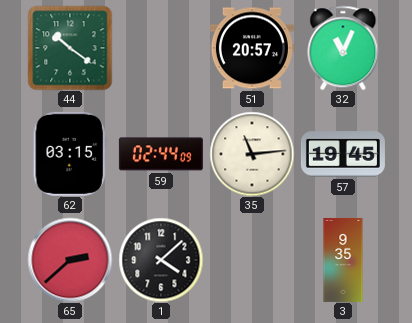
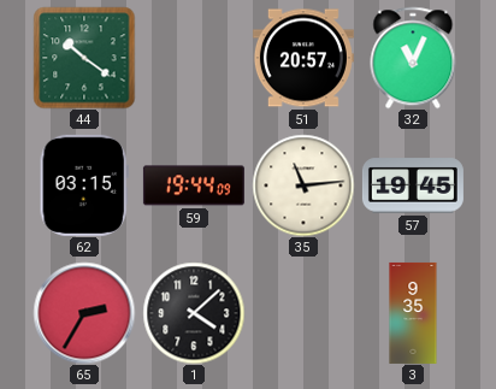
59: 02:44 -> 19:44
65: 2:38 -> 2:35
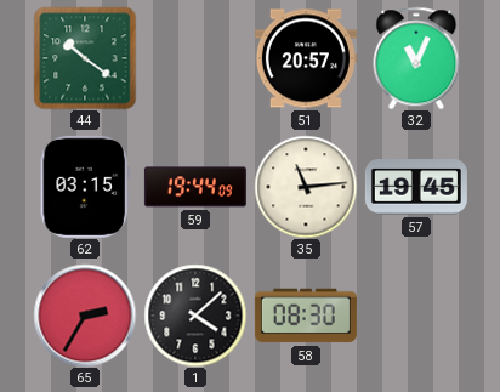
58: none -> 08:30
3: 9:35 -> none
